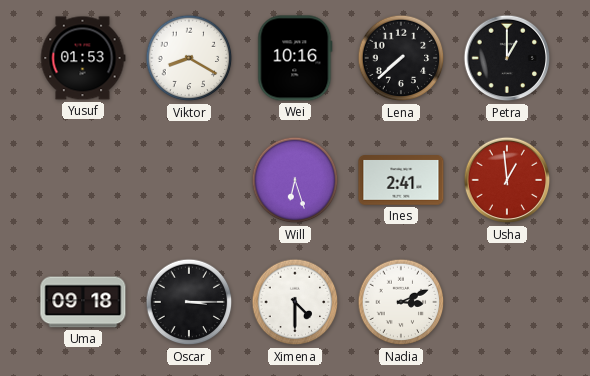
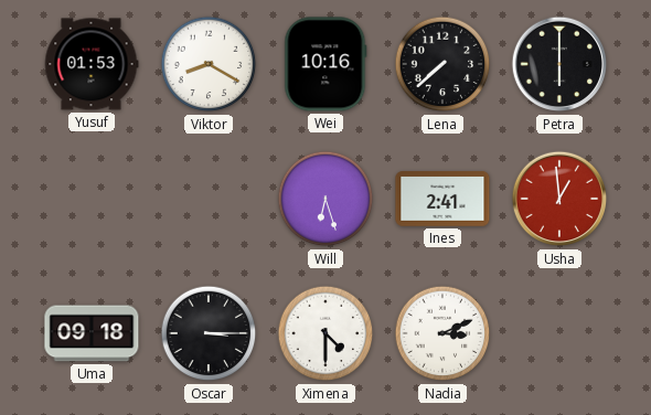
Petra: 1:00 -> 6:00
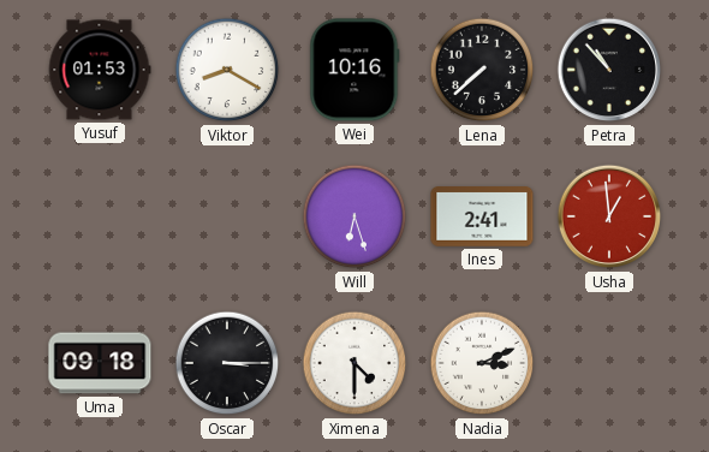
Petra: 6:00 -> 10:53
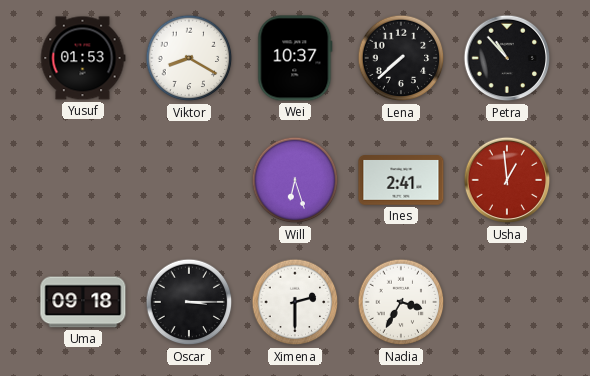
Wei: 10:16 -> 10:37
Ximena: 4:30 -> 2:30
Nadia: 3:11 -> 3:35
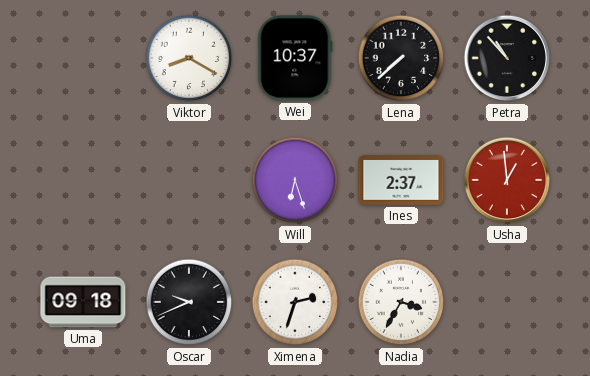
Yusuf: 01:53 -> none
Ines: 2:41 -> 2:37
Oscar: 3:15 -> 9:41
Ximena: 2:30 -> 2:33
